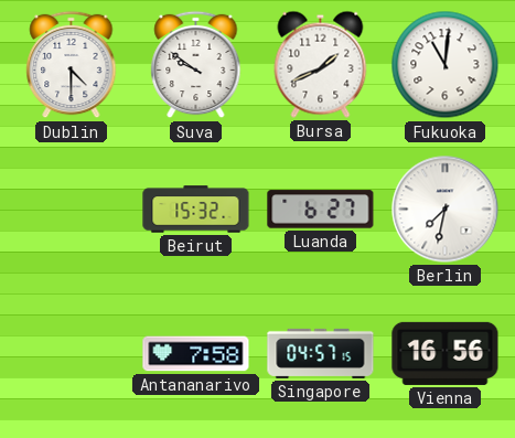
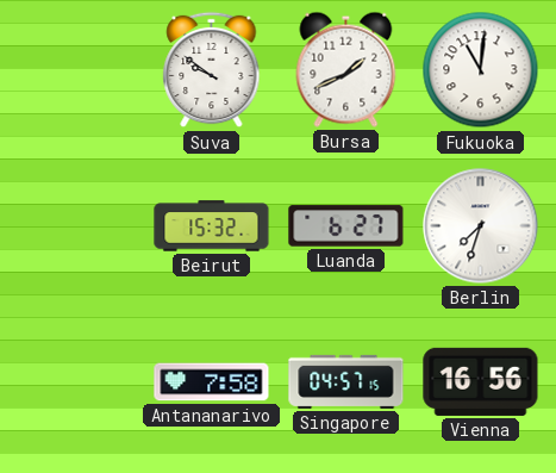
Dublin: 4:30 -> none
Berlin: 7:32 -> 7:33
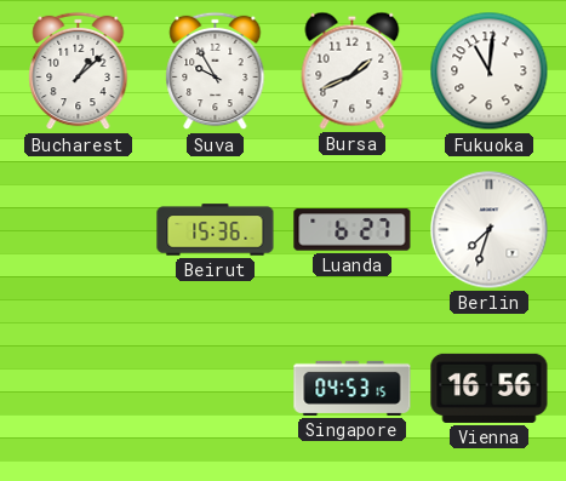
Bucharest: none -> 1:08
Suva: 9:51 -> 9:55
Beirut: 15:32 -> 15:36
Antananarivo: 7:58 -> none
Singapore: 04:57 -> 04:53
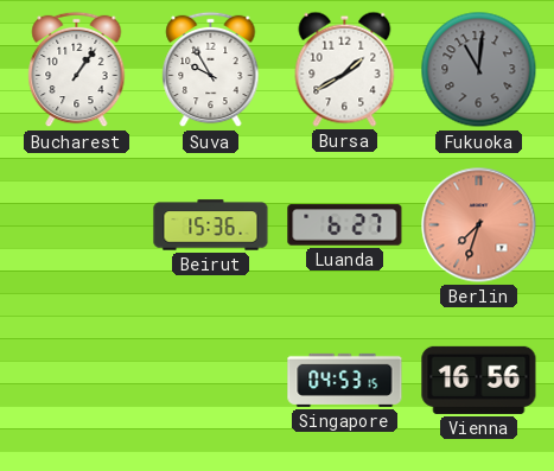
Bucharest: 1:08 -> 1:06
Bursa: 1:41 -> 1:40
Fukuoka dial: white -> grey
Berlin dial: white -> salmon
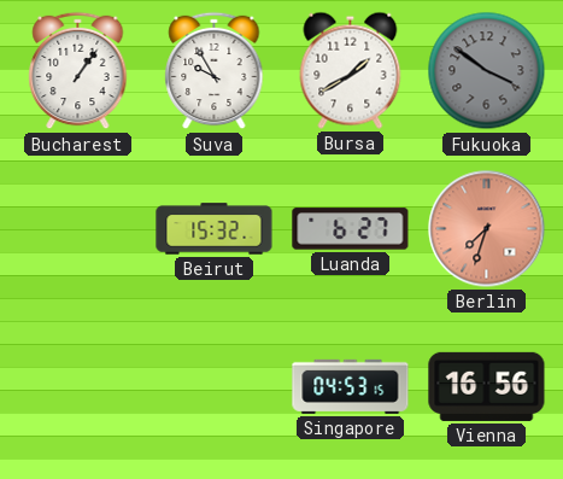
Fukuoka: 11:01 -> 3:51
Beirut: 15:36 -> 15:32
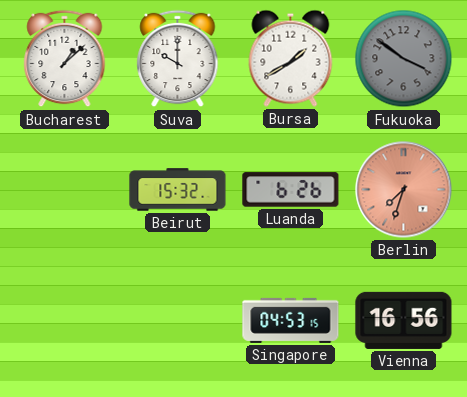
Bucharest: 1:06 -> 1:08
Suva: 9:55 -> 10:00
Luanda: 6:27 -> 6:26
